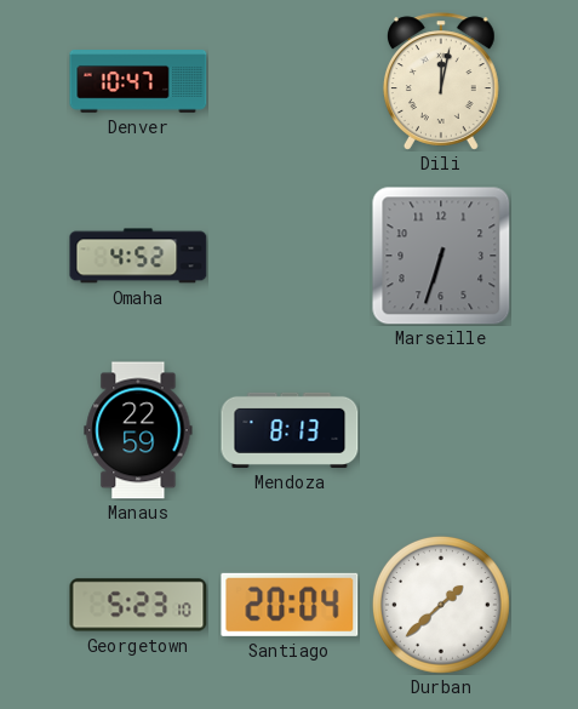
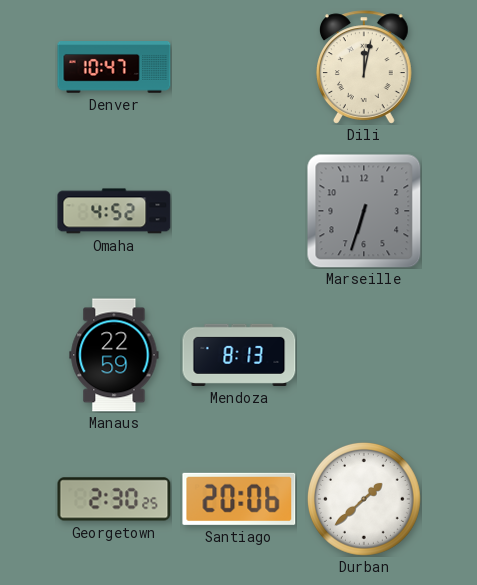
Georgetown: 5:23 -> 2:30
Santiago: 20:04 -> 20:06
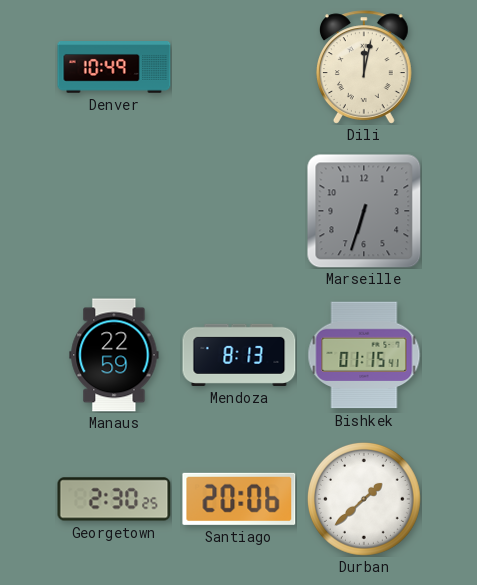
Denver: 10:47 -> 10:49
Omaha: 4:52 -> none
Bishkek: none -> 01:15
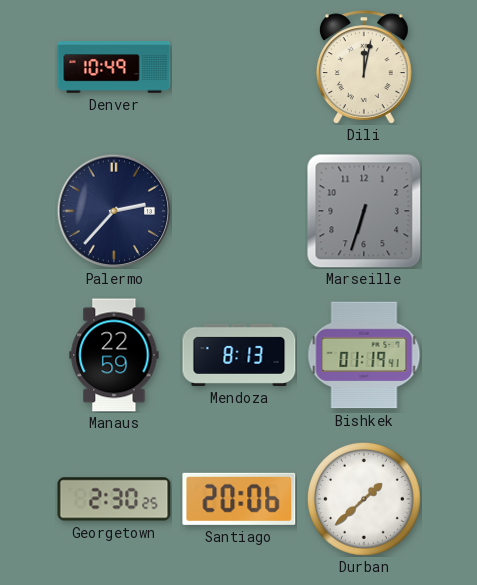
Palermo: none -> 2:37
Bishkek: 01:15 -> 01:19
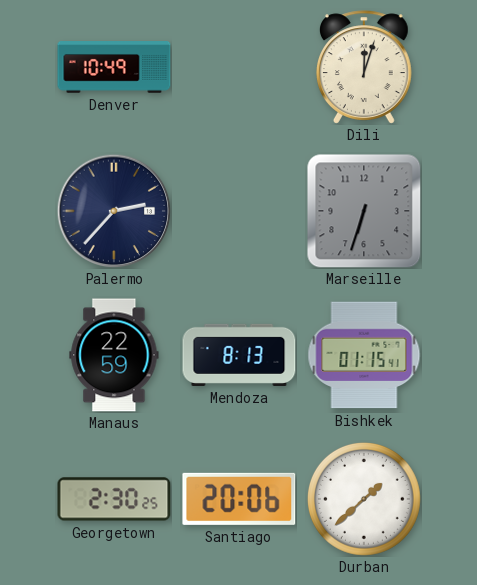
Dili: 12:02 -> 12:03
Bishkek: 01:19 -> 01:15
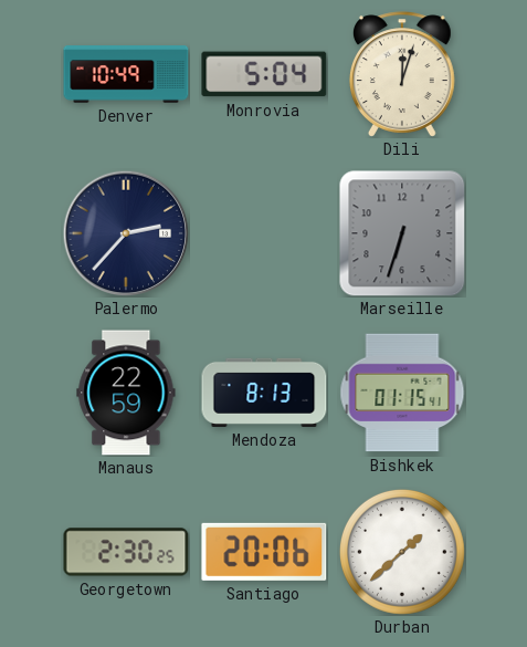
Monrovia: none -> 5:04
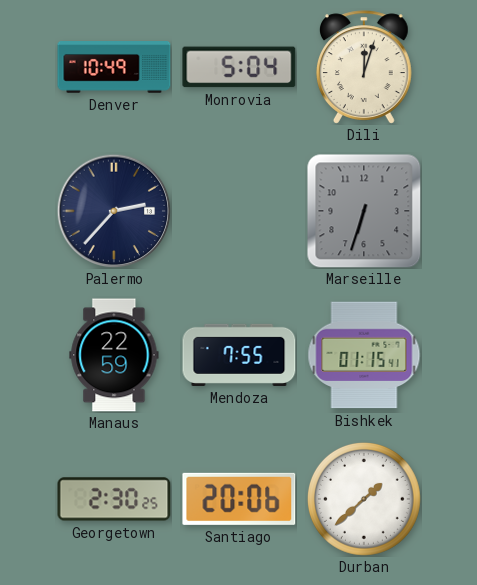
Mendoza: 8:13 -> 7:55
